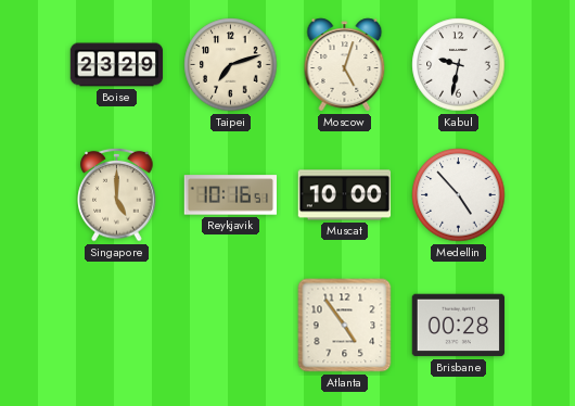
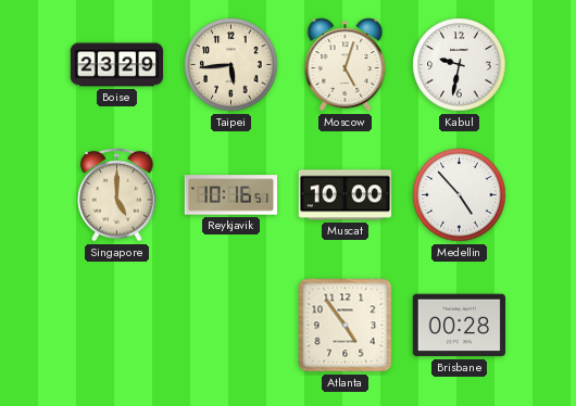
Taipei: 7:12 -> 5:44
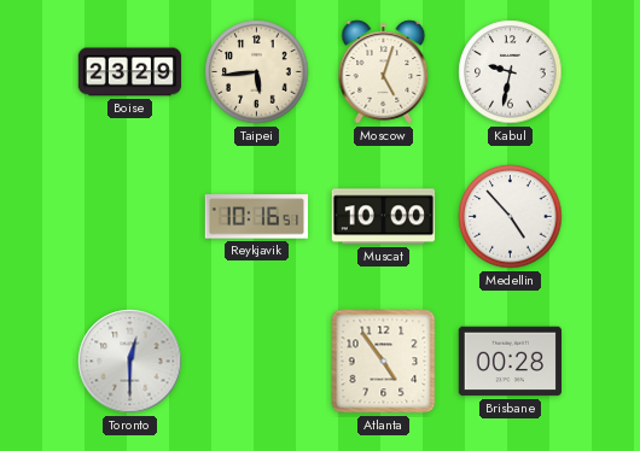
Singapore: 5:00 -> none
Toronto: none -> 12:30
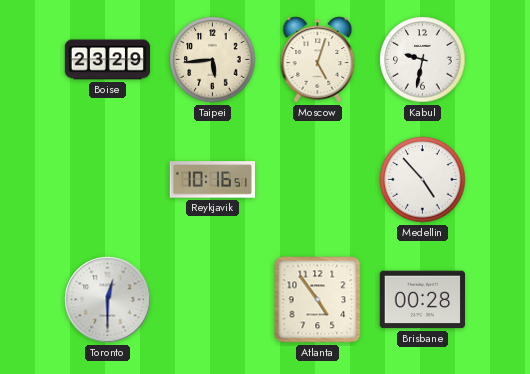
Muscat: 10:00 -> none
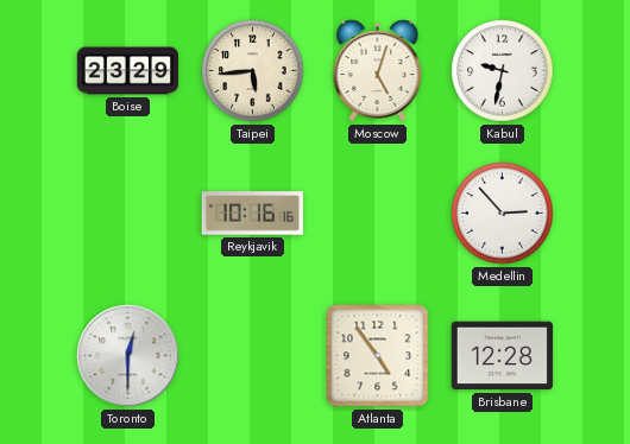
Reykjavik: 10:16:51 -> 10:16:16
Medellin: 4:53 -> 2:53
Brisbane: 00:28 -> 12:28
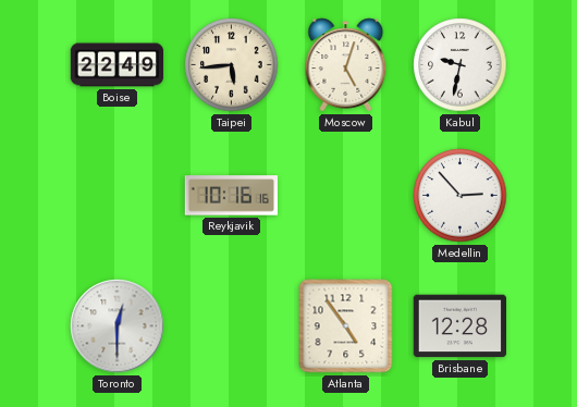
Boise: 23:29 -> 22:49
